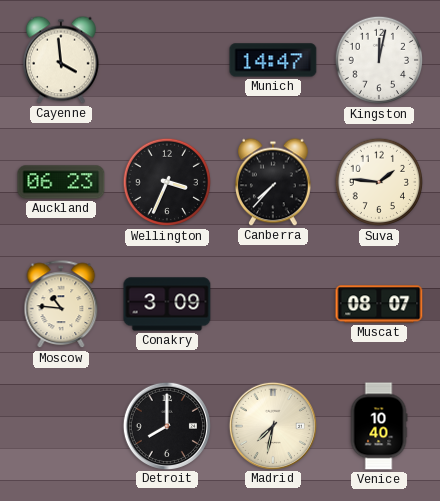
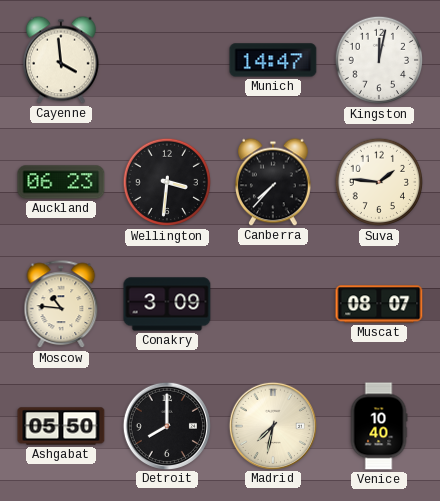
Wellington: 3:34 -> 3:31
Ashgabat: none -> 05:50
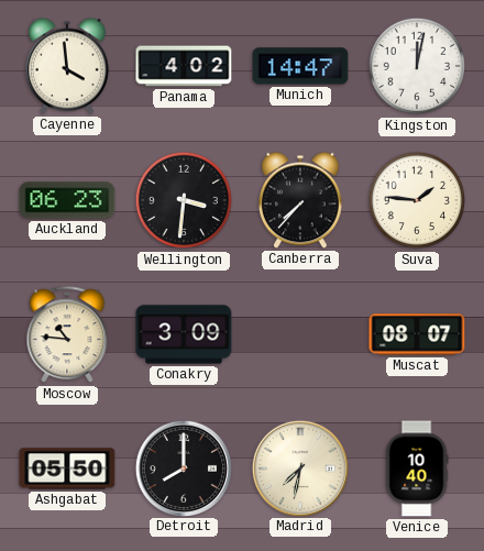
Panama: none -> 4:02
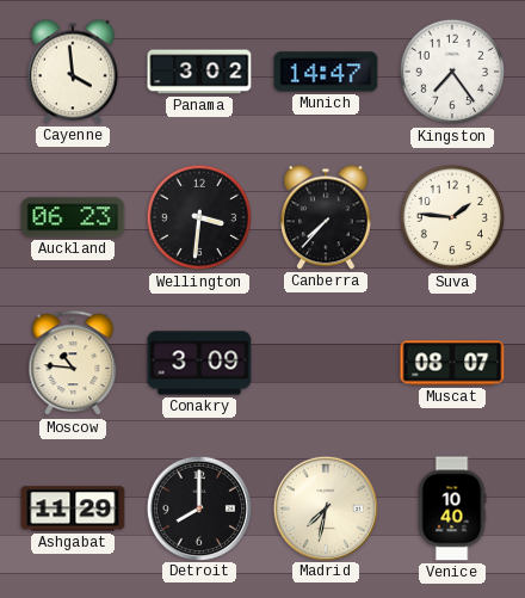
Panama: 4:02 -> 3:02
Kingston: 12:02 -> 7:24
Ashgabat: 05:50 -> 11:29
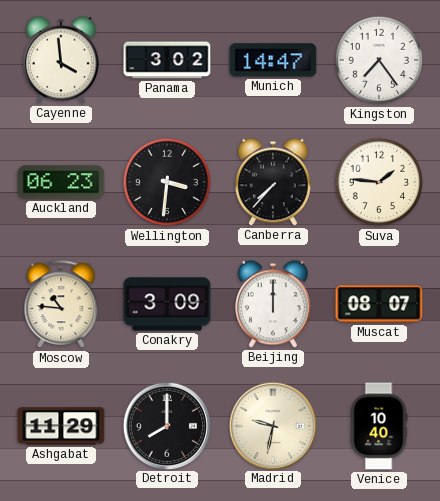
Beijing: none -> 12:00
Madrid: 7:32 -> 9:32
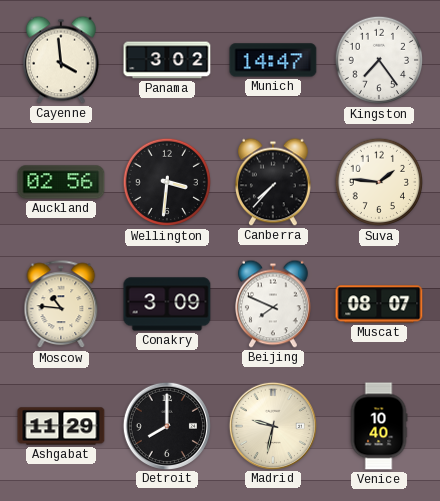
Auckland: 06:23 -> 02:56
Beijing: 12:00 -> 7:49
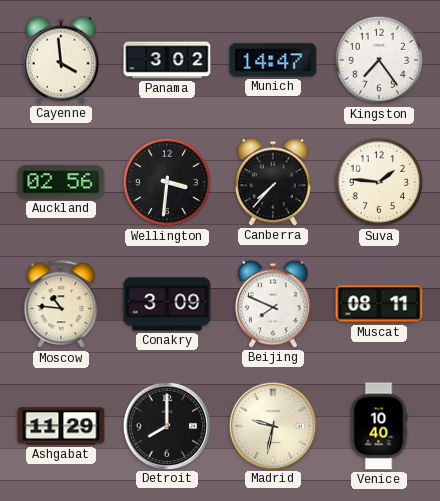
Muscat: 08:07 -> 08:11
